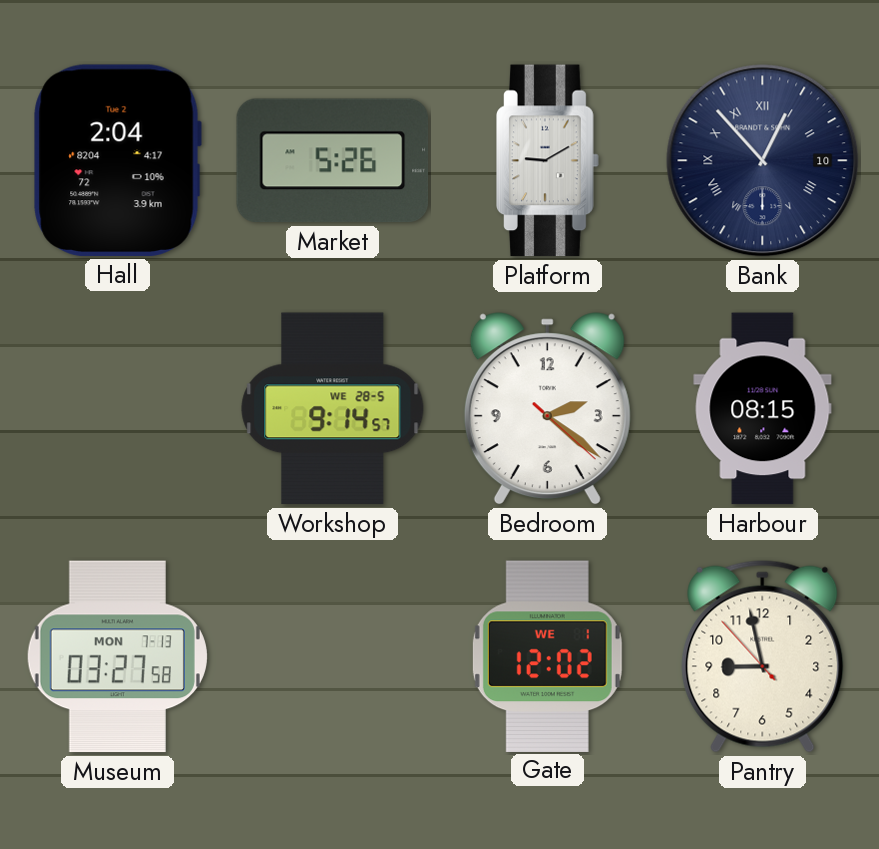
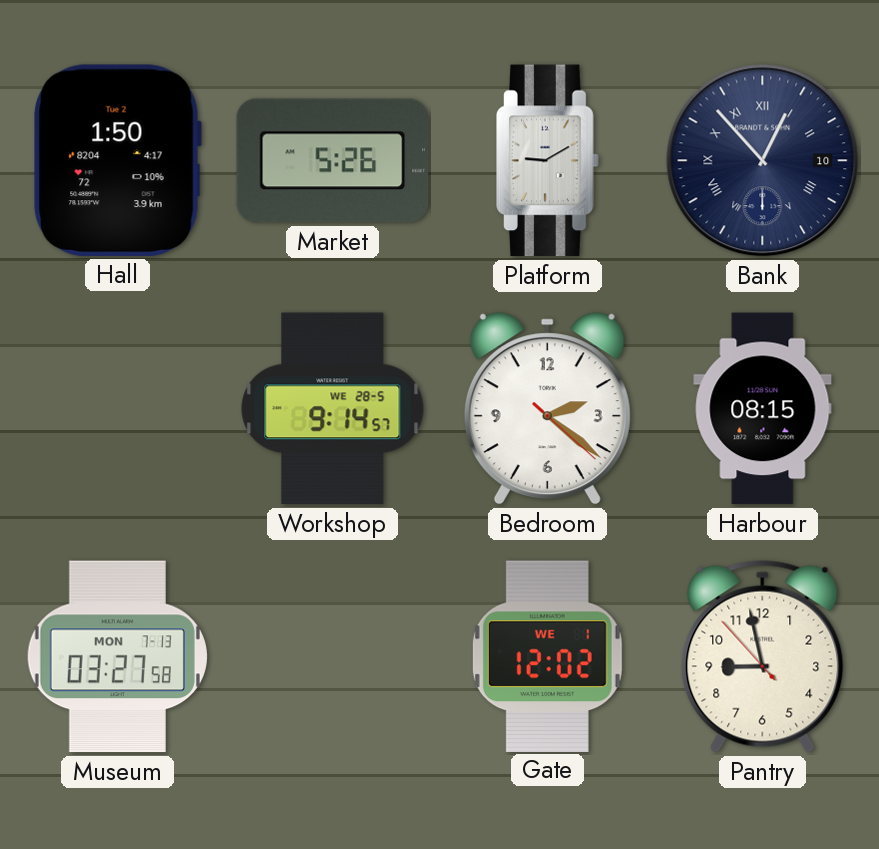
Hall: 2:04 -> 1:50
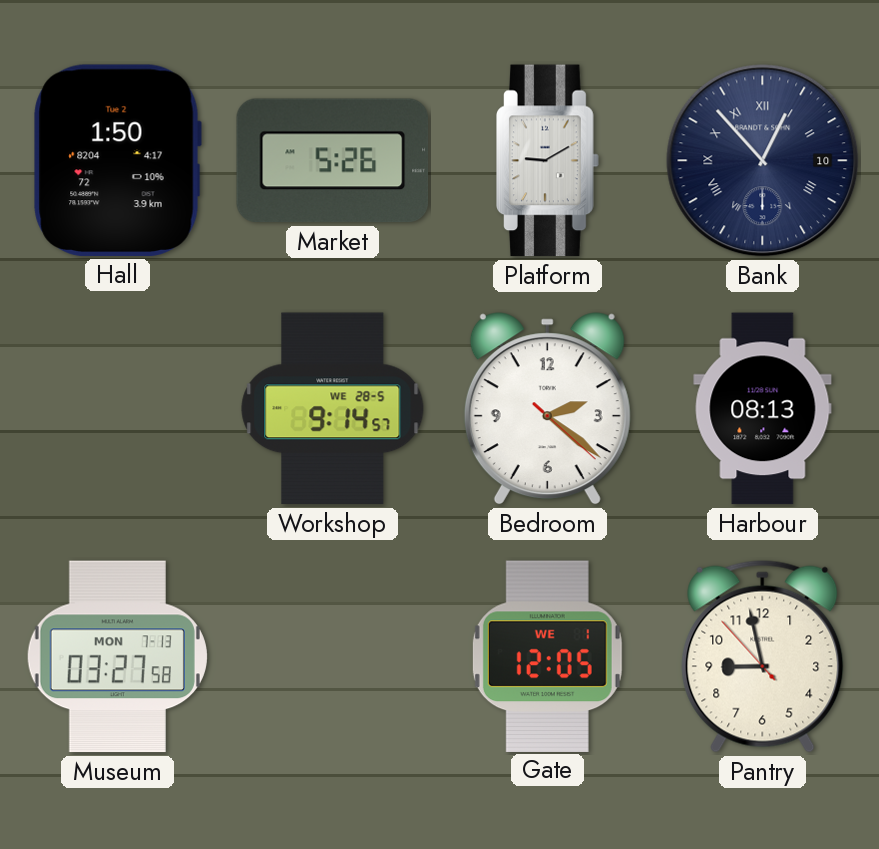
Harbour: 08:15 -> 08:13
Gate: 12:02 -> 12:05
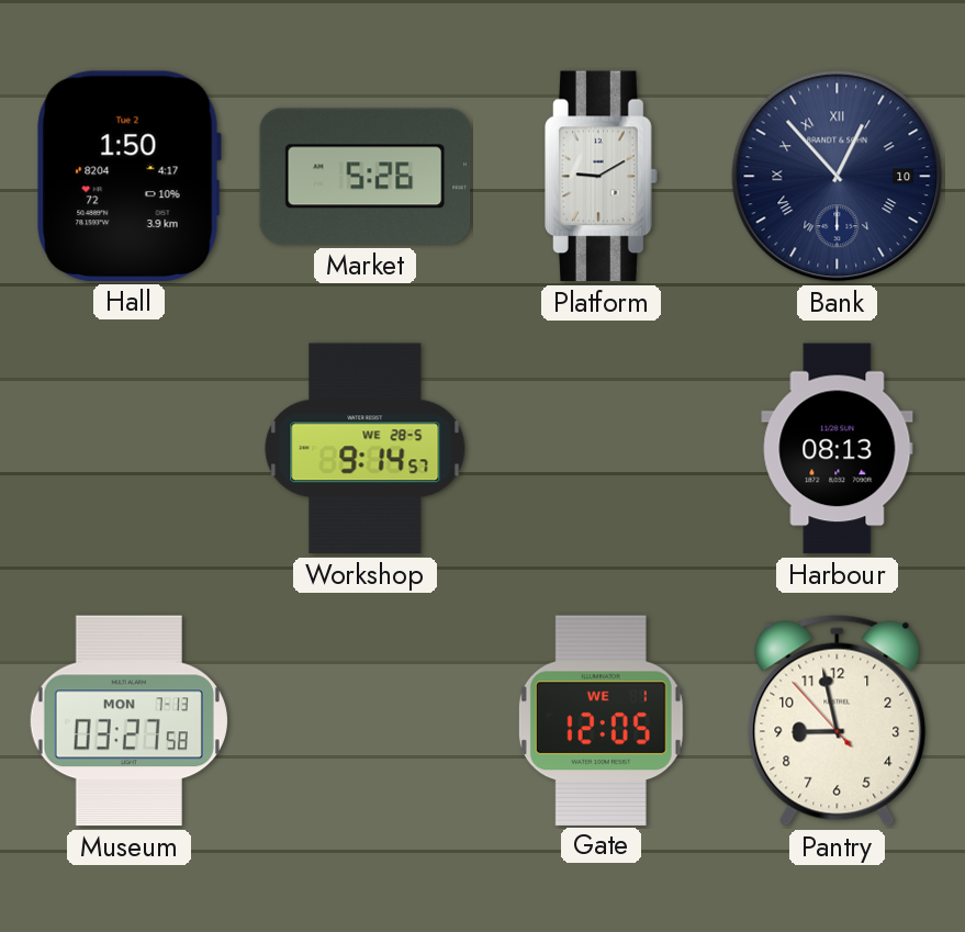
Bedroom: 2:21 -> none
